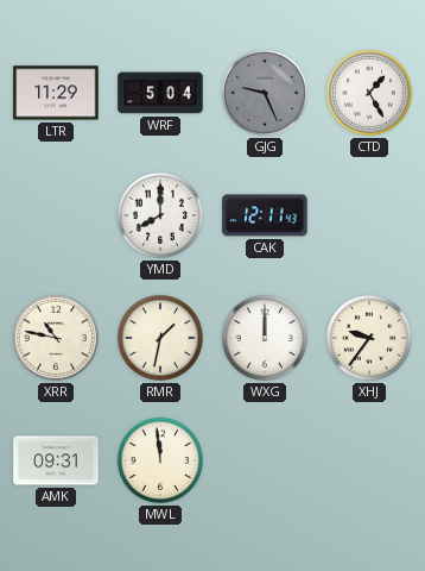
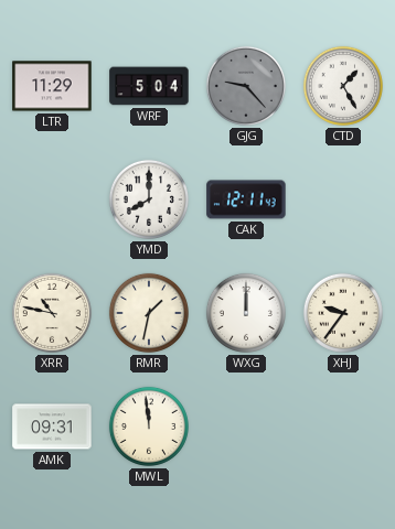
GJG: 9:26 -> 9:23
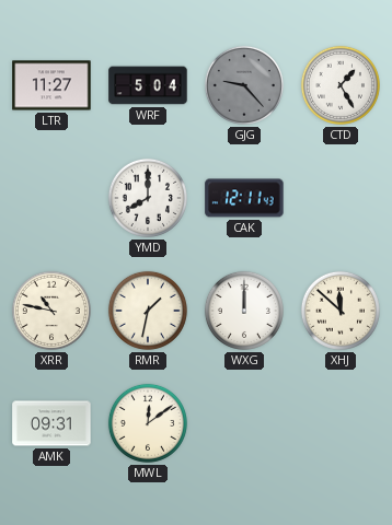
LTR: 11:29 -> 11:27
XHJ: 9:36 -> 11:52
MWL: 11:59 -> 12:09
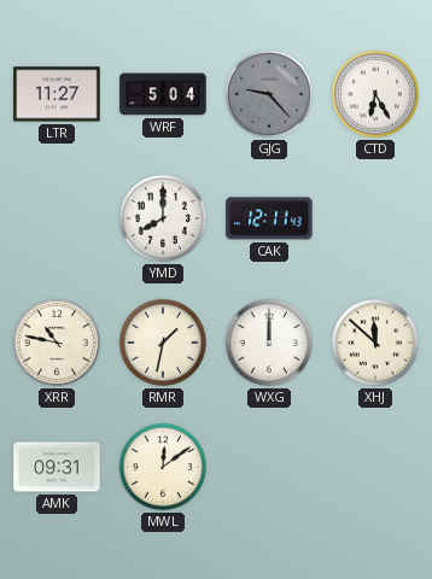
CTD: 1:25 -> 6:25
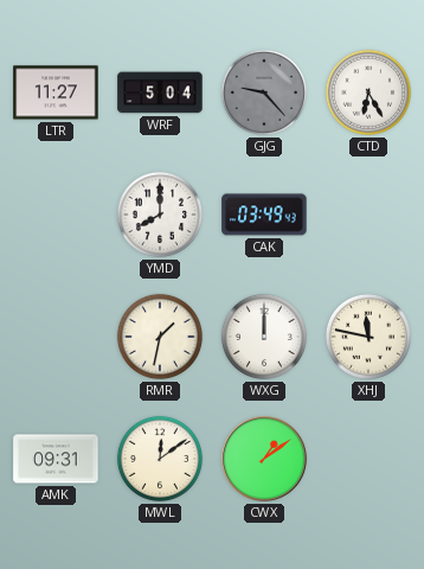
CAK: 12:11 -> 03:49
XRR: 10:47 -> none
XHJ: 11:52 -> 11:47
CWX: none -> 1:09
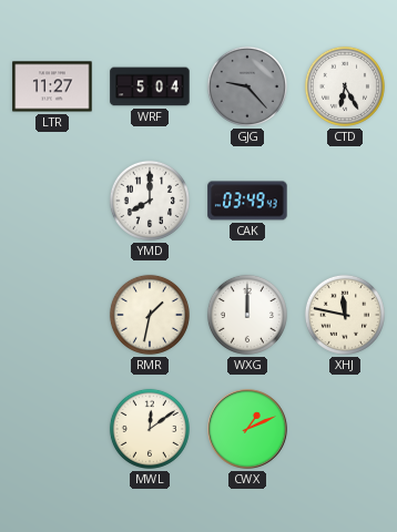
AMK: 09:31 -> none
CWX: 1:09 -> 1:11
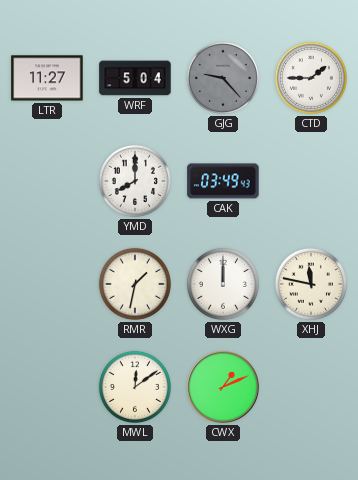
CTD: 6:25 -> 1:45
